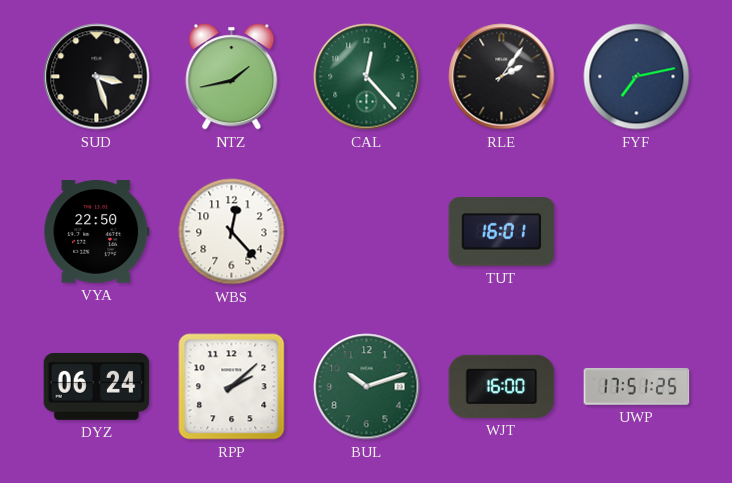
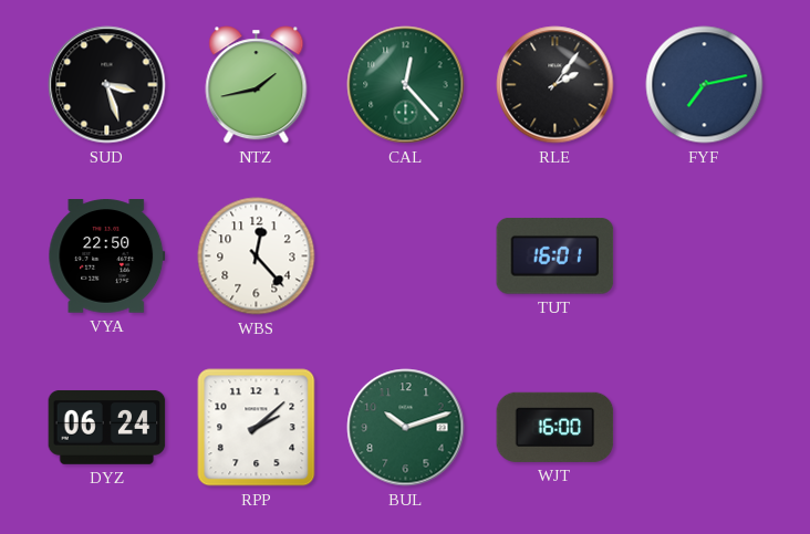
UWP: 17:51 -> none
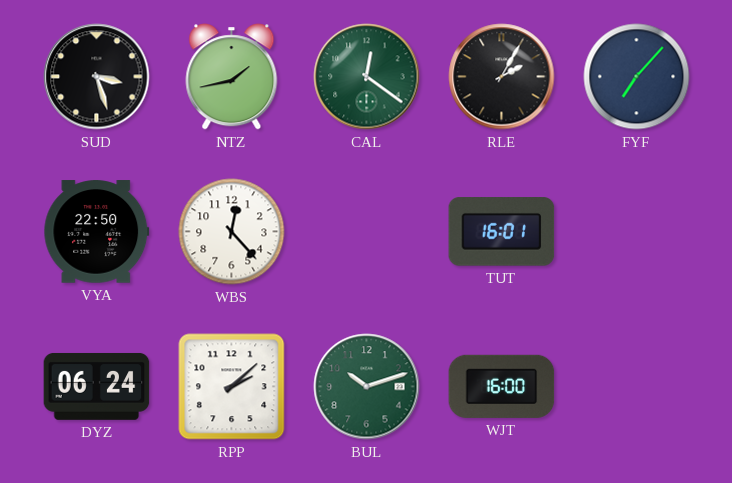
CAL: 12:23 -> 12:21
RLE: 2:06 -> 2:05
FYF: 7:13 -> 7:07
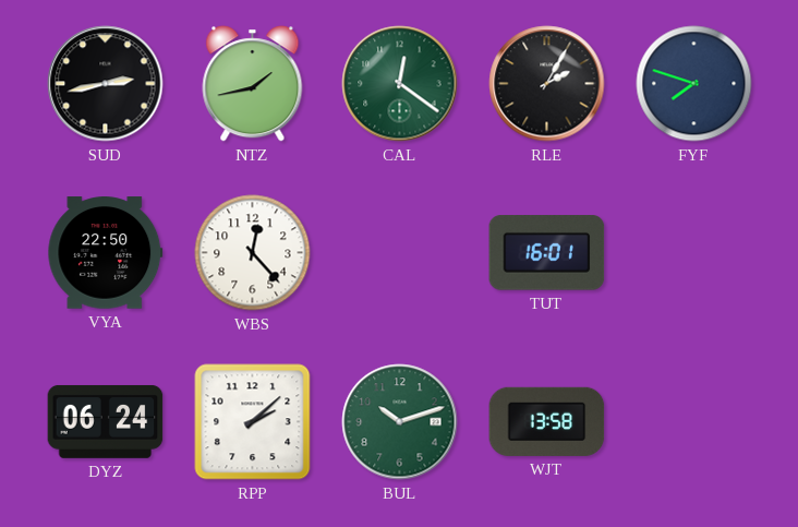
SUD: 3:27 -> 2:43
FYF: 7:07 -> 7:48
WJT: 16:00 -> 13:58
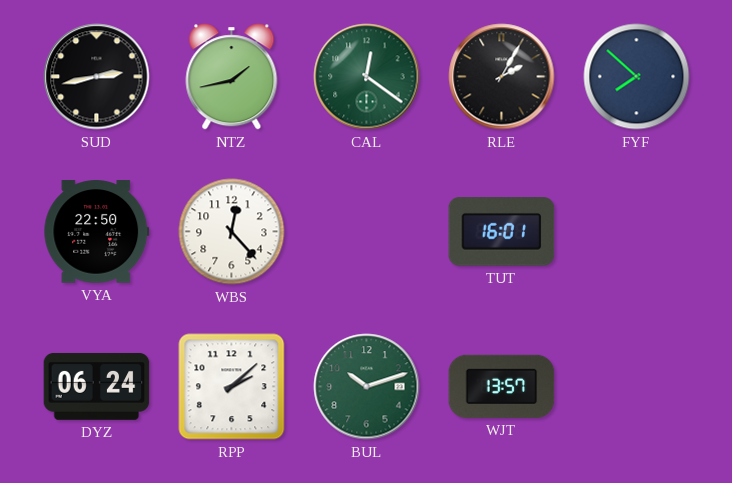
FYF: 7:48 -> 7:52
WJT: 13:58 -> 13:57
